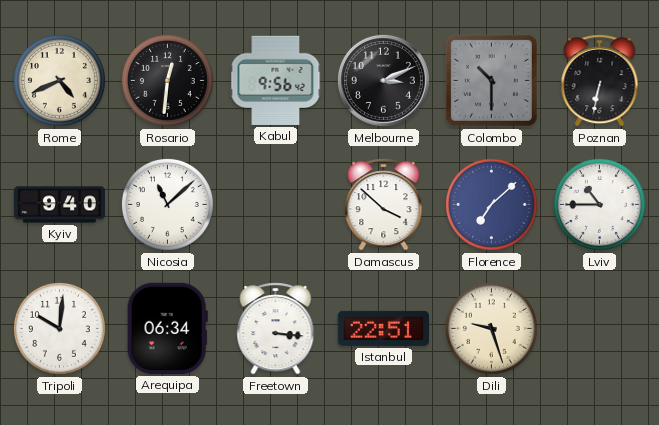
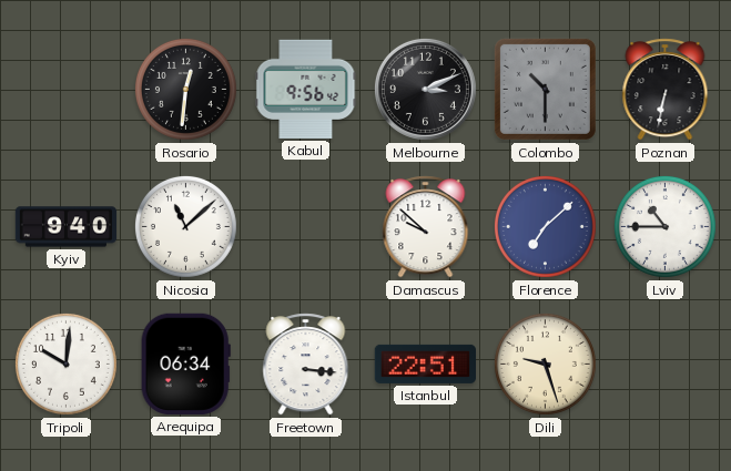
Rome: 4:41 -> none
Damascus: 3:52 -> 9:52
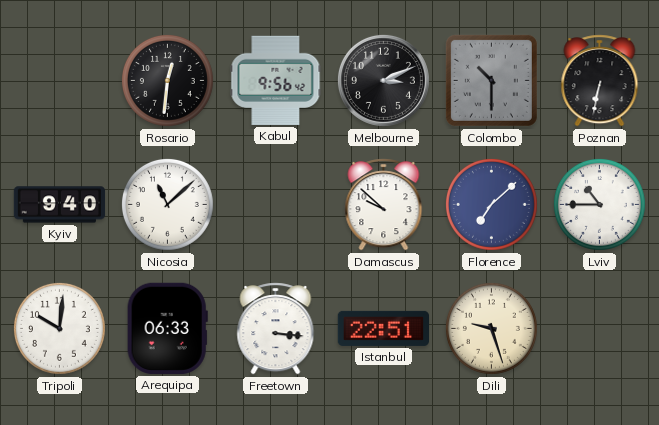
Arequipa: 06:34 -> 06:33
